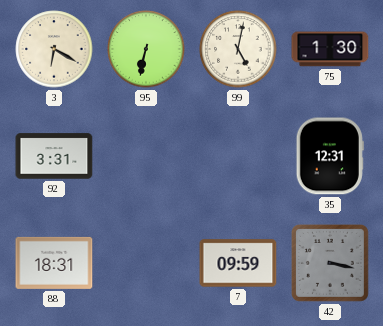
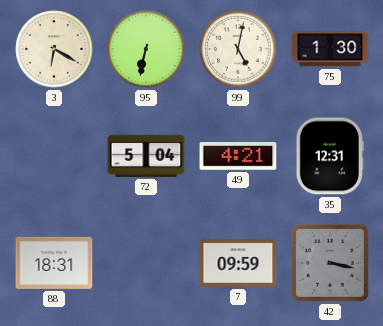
92: 3:31 -> none
72: none -> 5:04
49: none -> 4:21
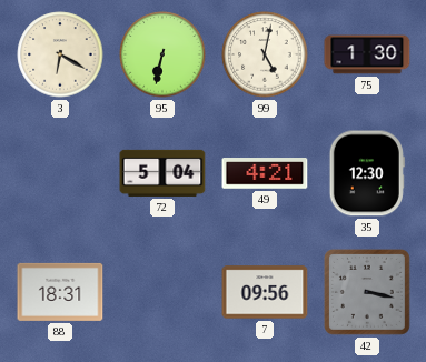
35: 12:31 -> 12:30
7: 09:59 -> 09:56
